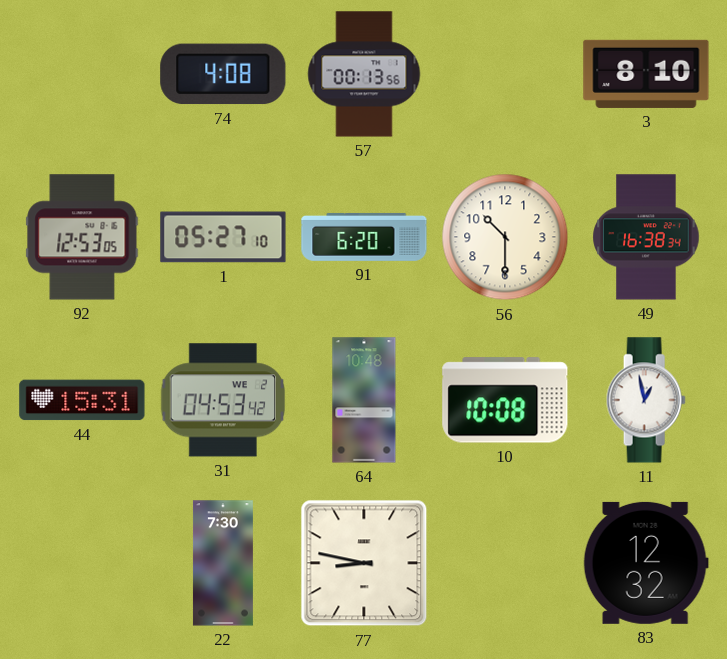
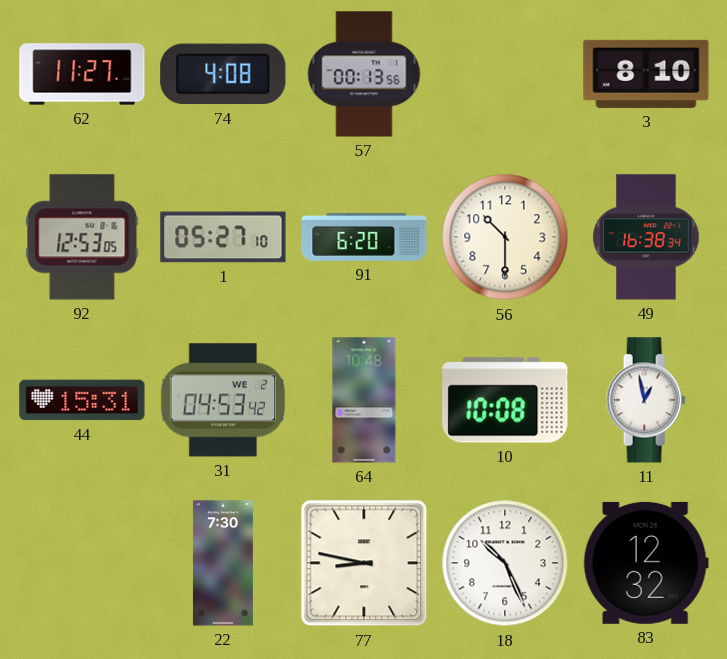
62: none -> 11:27
18: none -> 10:26
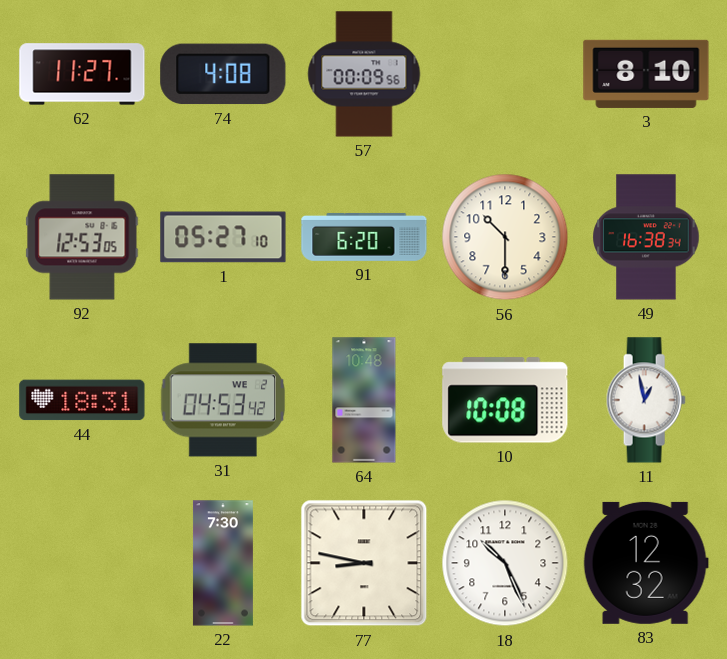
57: 00:13 -> 00:09
44: 15:31 -> 18:31
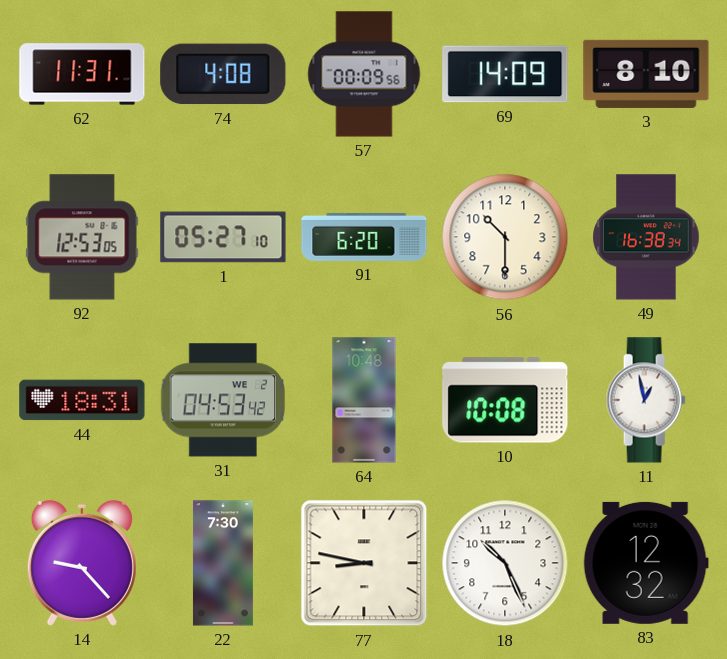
62: 11:27 -> 11:31
69: none -> 14:09
14: none -> 9:23
